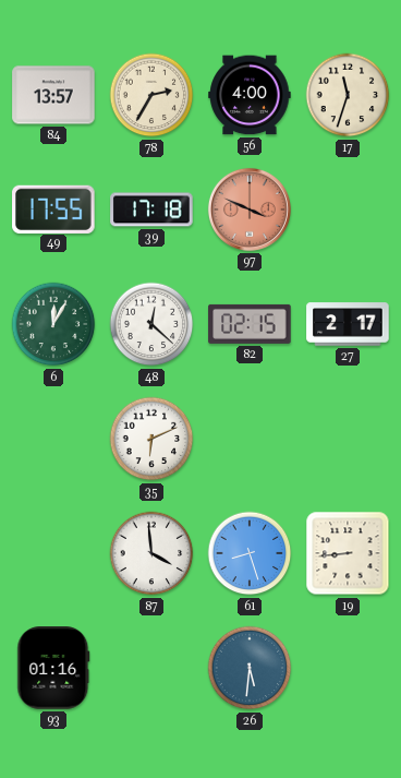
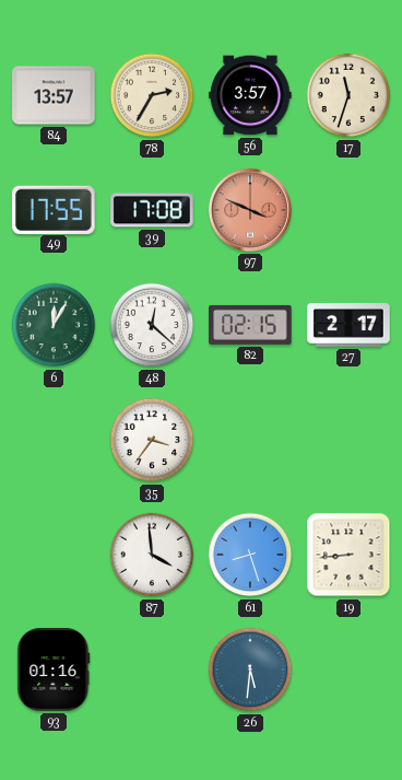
56: 4:00 -> 3:57
39: 17:18 -> 17:08
35: 6:11 -> 3:36
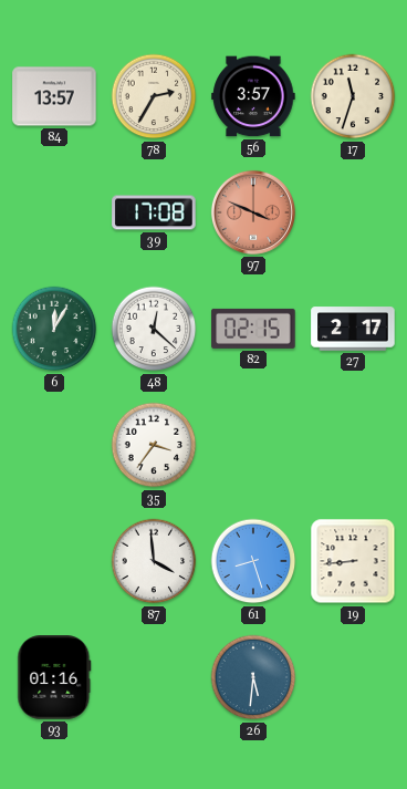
49: 17:55 -> none
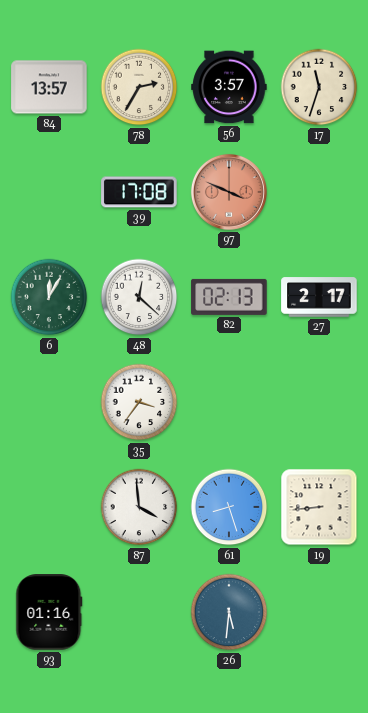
82: 02:15 -> 02:13
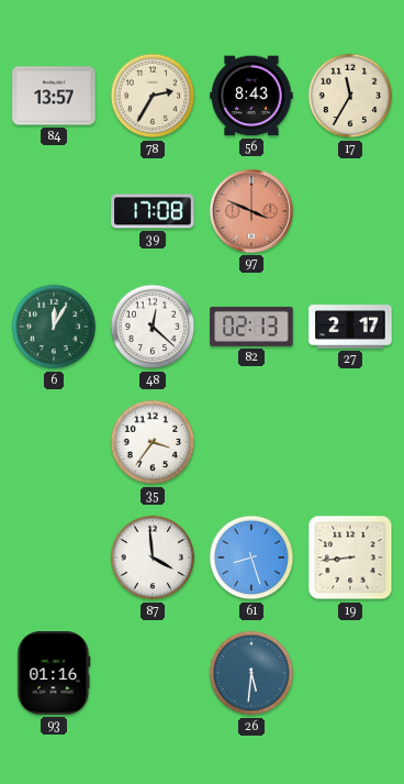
56: 3:57 -> 8:43
17: 11:33 -> 11:35
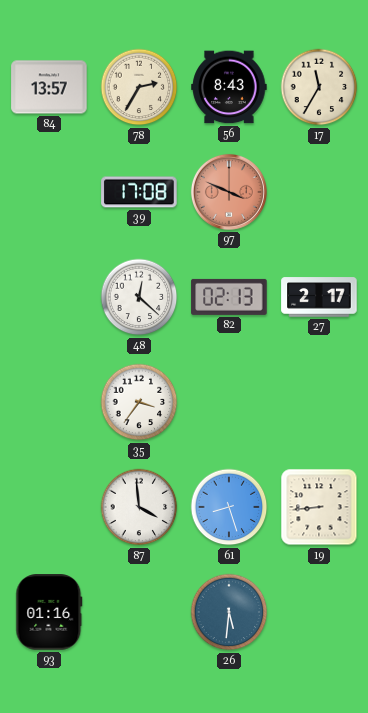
6: 12:05 -> none
